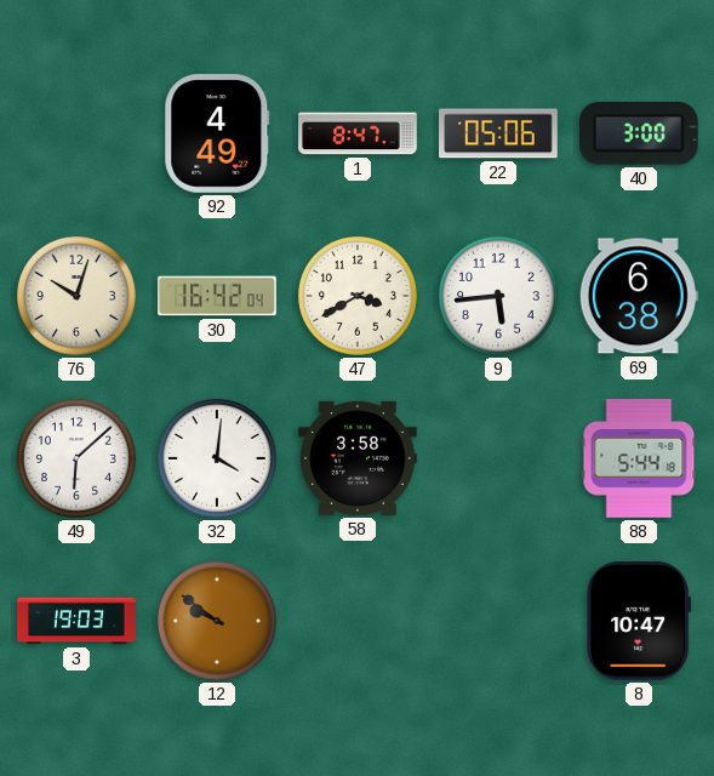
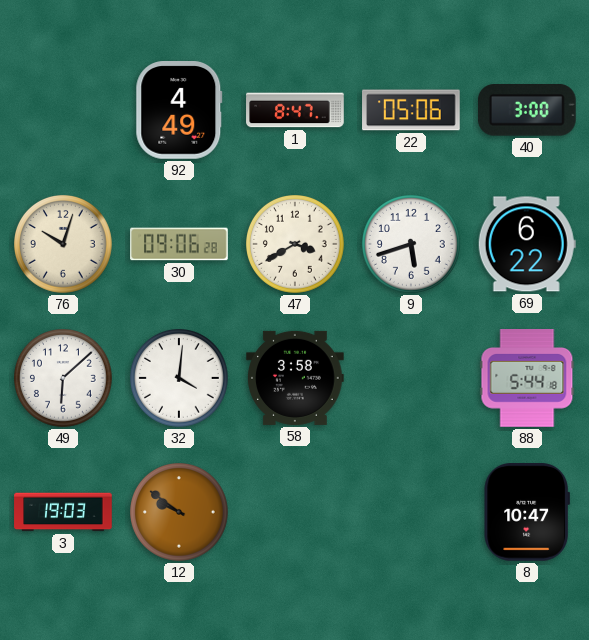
30: 16:42 -> 09:06
9: 5:44 -> 5:42
69: 6:38 -> 6:22
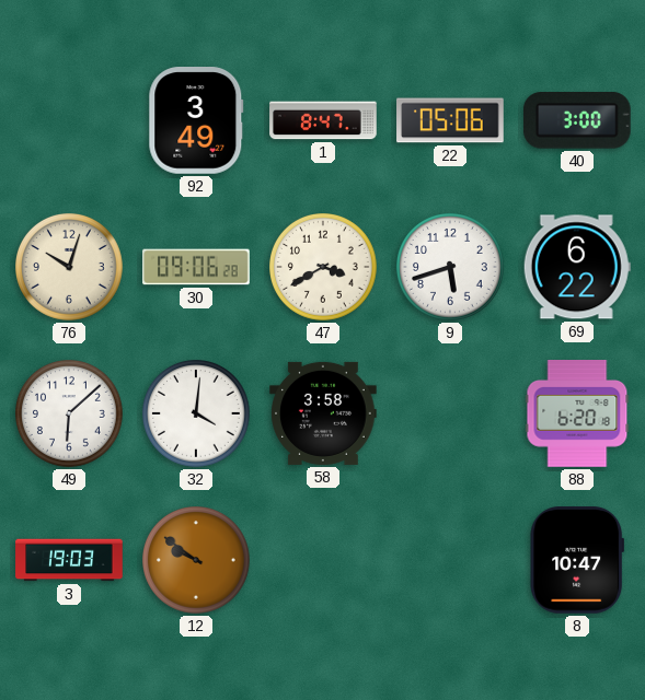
92: 4:49 -> 3:49
88: 5:44 -> 6:20
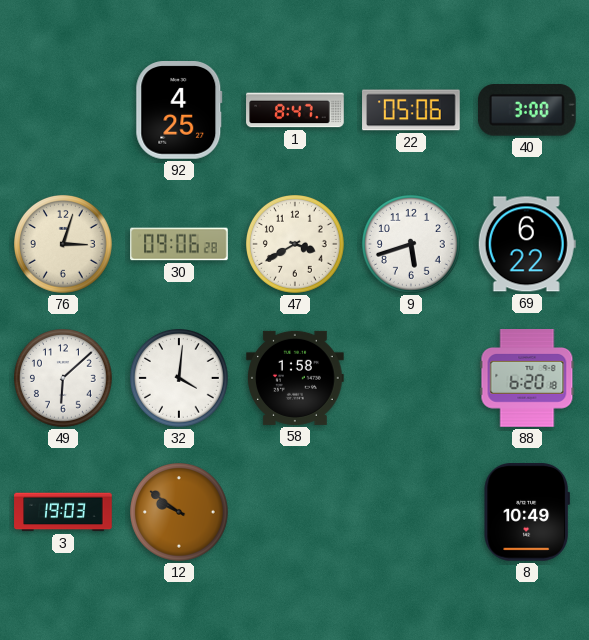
92: 3:49 -> 4:25
76: 10:03 -> 3:03
58: 3:58 -> 1:58
8: 10:47 -> 10:49
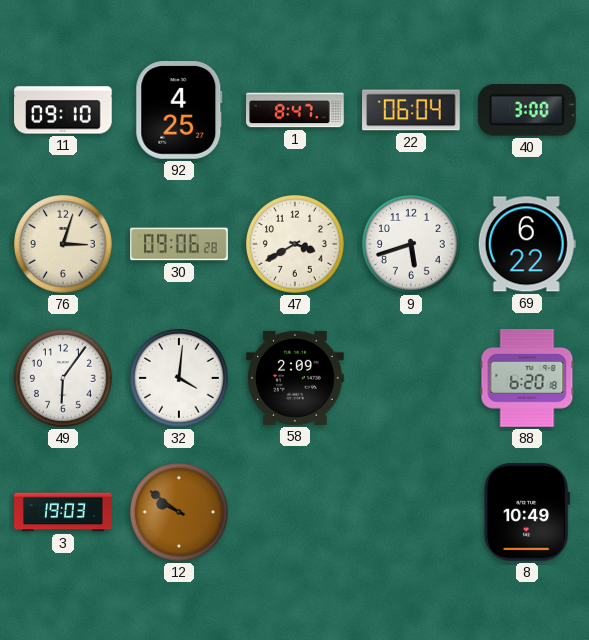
11: none -> 09:10
22: 05:06 -> 06:04
49: 6:08 -> 6:06
58: 1:58 -> 2:09
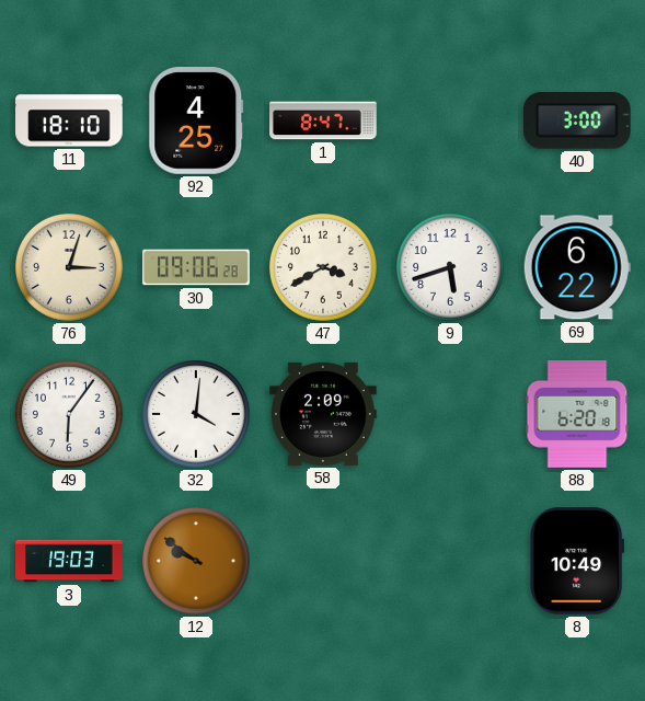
11: 09:10 -> 18:10
22: 06:04 -> none
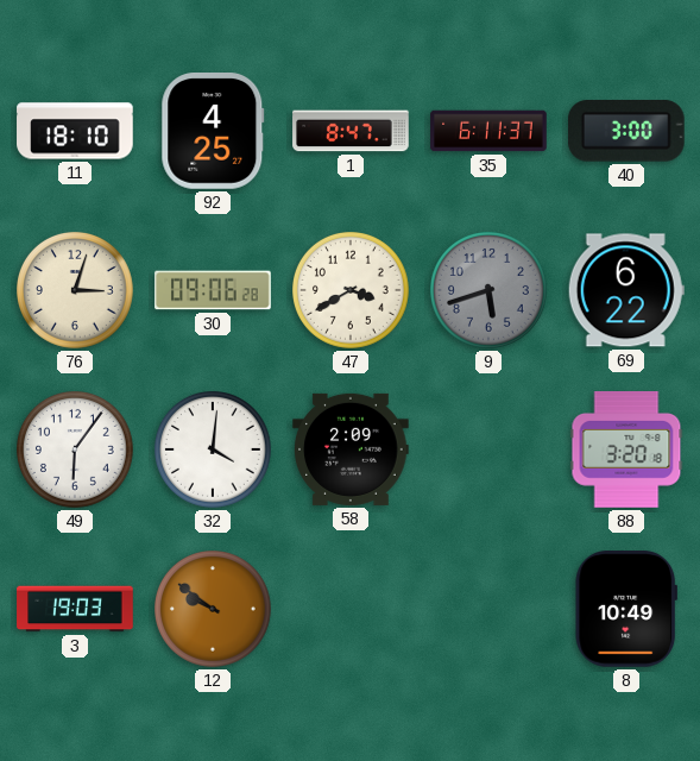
35: none -> 6:11
9 dial: white -> grey
88: 6:20 -> 3:20
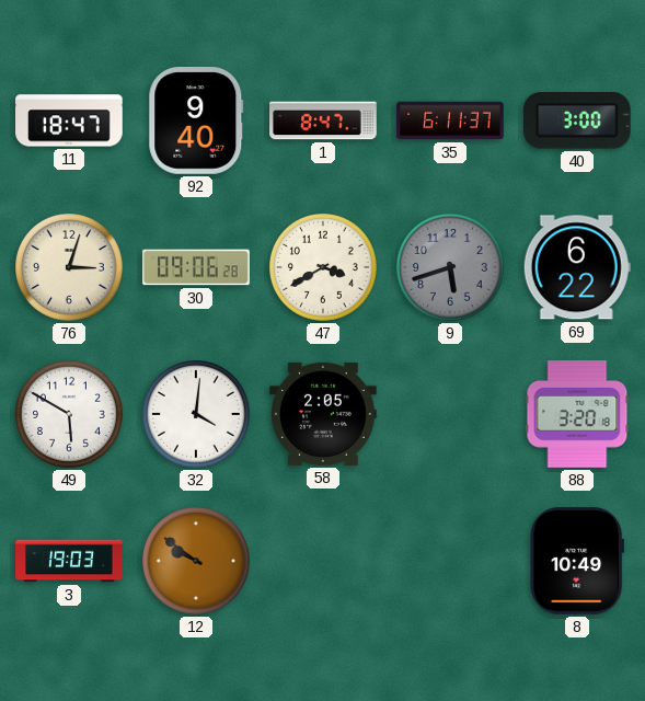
11: 18:10 -> 18:47
92: 4:25 -> 9:40
49: 6:06 -> 5:50
58: 2:09 -> 2:05
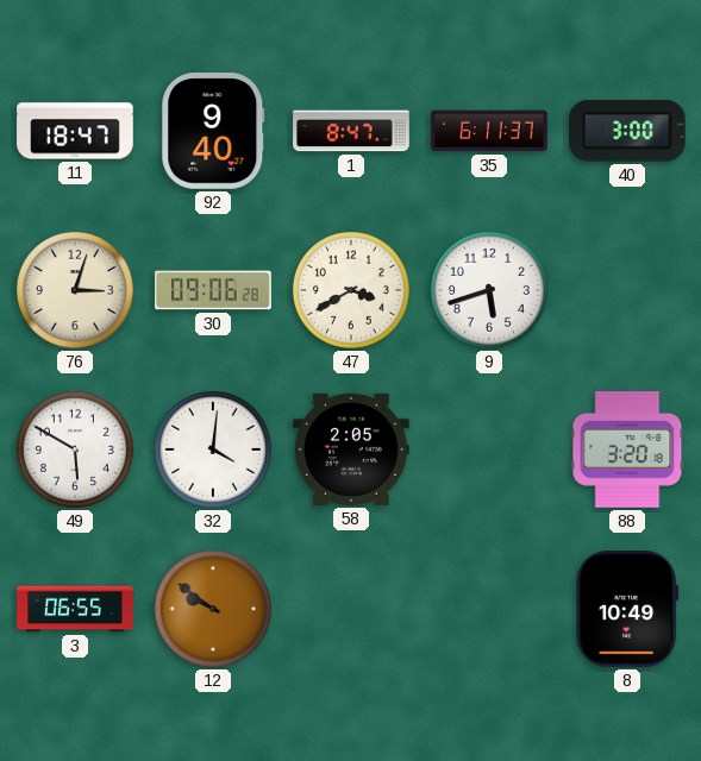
9 dial: grey -> white
69: 6:22 -> none
3: 19:03 -> 06:55
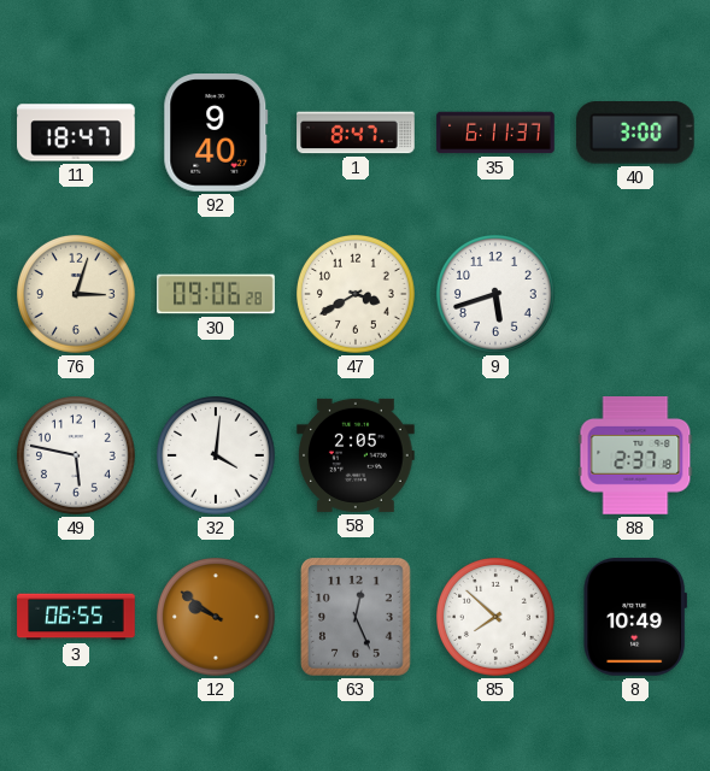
49: 5:50 -> 5:47
88: 3:20 -> 2:37
63: none -> 12:26
85: none -> 7:52
